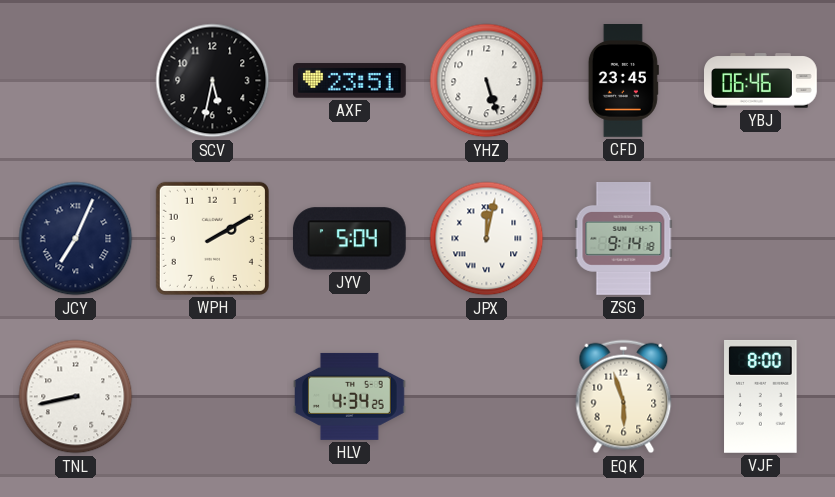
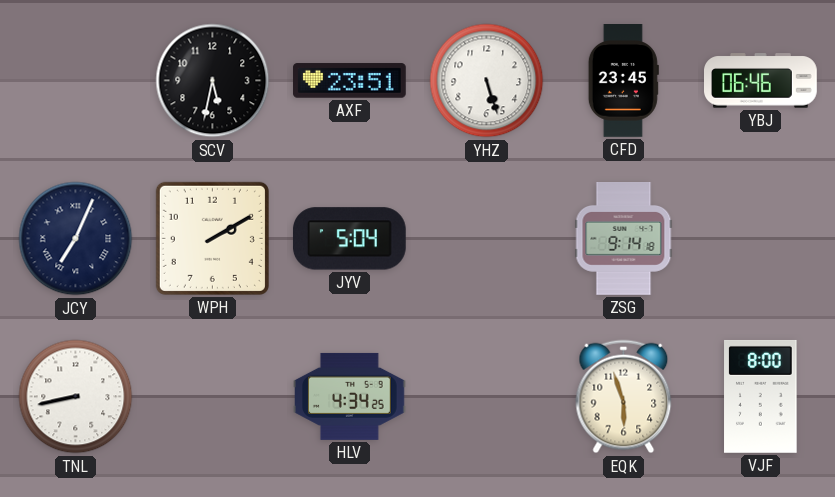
JPX: 12:02 -> none
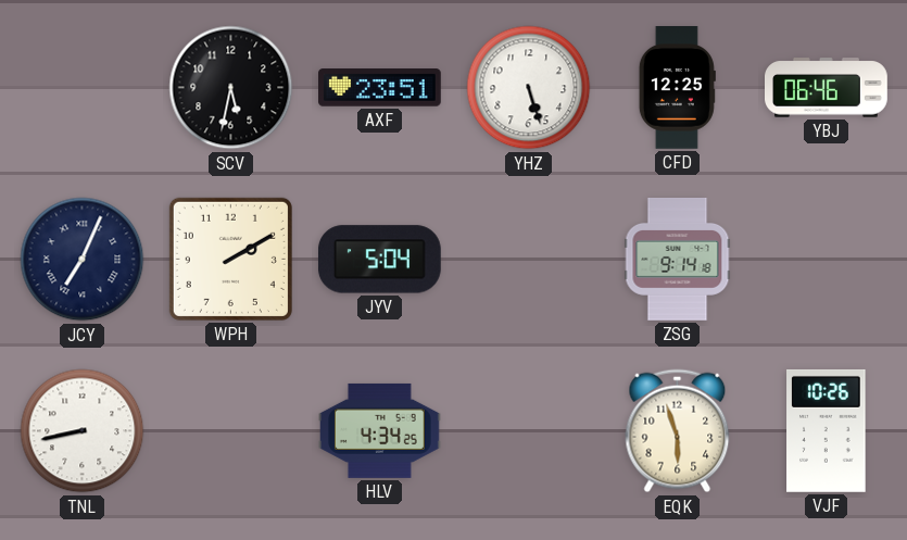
CFD: 23:45 -> 12:25
VJF: 8:00 -> 10:26
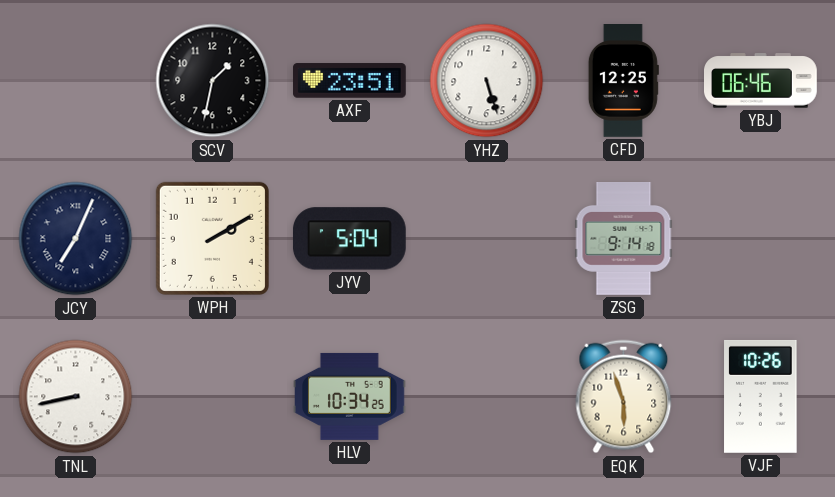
SCV: 5:32 -> 1:32
HLV: 4:34 -> 10:34
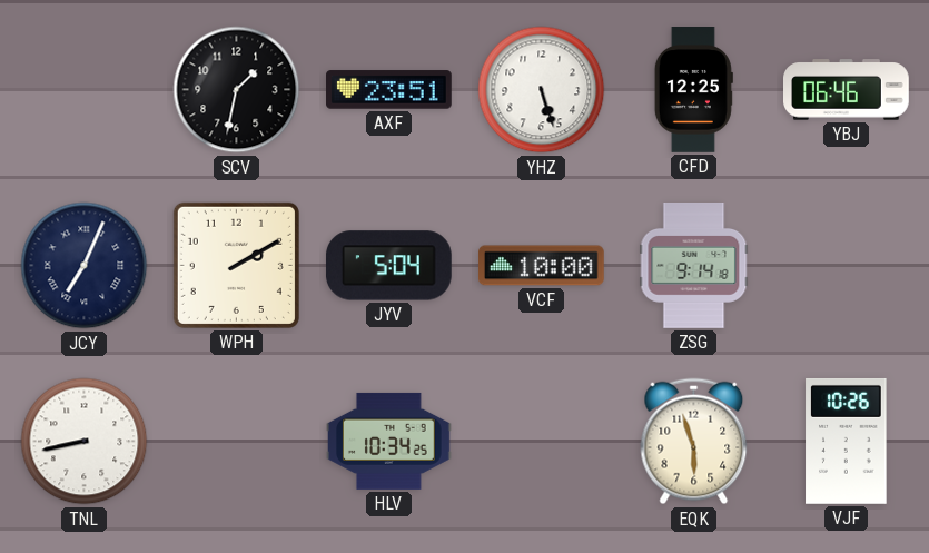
VCF: none -> 10:00
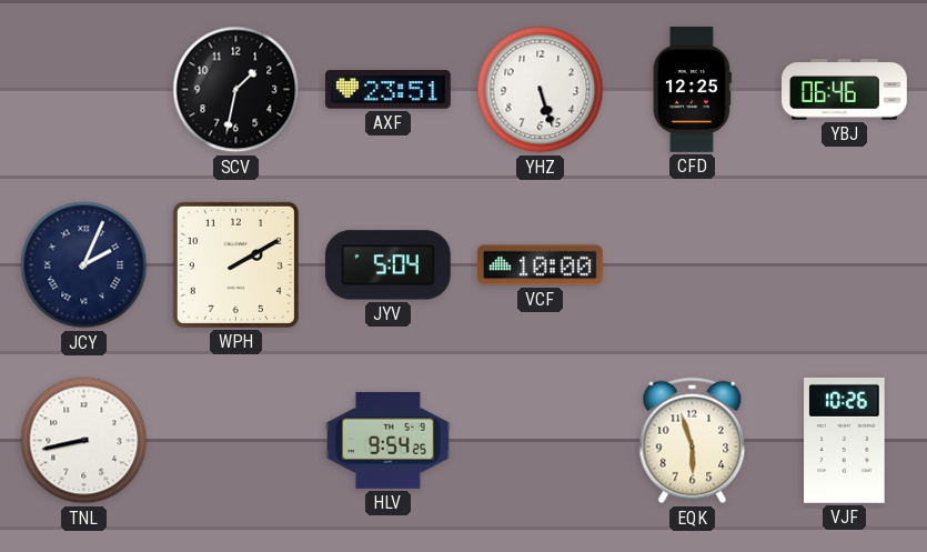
JCY: 7:04 -> 2:04
ZSG: 9:14 -> none
HLV: 10:34 -> 9:54
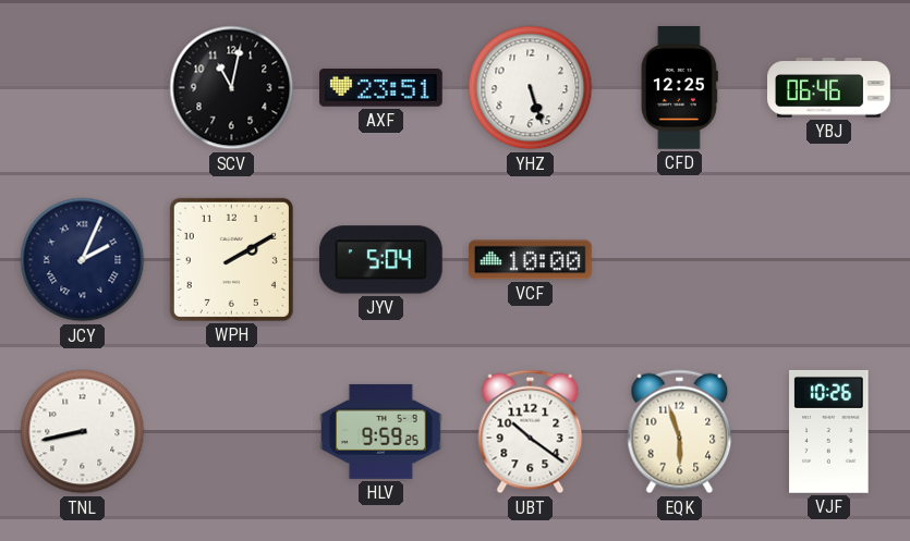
SCV: 1:32 -> 11:02
HLV: 9:54 -> 9:59
UBT: none -> 10:21
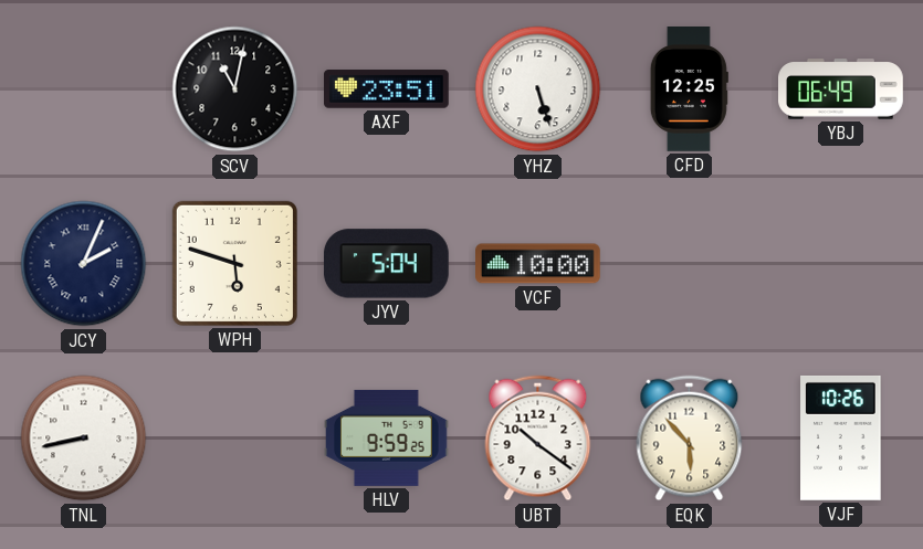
YBJ: 06:46 -> 06:49
WPH: 2:10 -> 5:48
EQK: 5:57 -> 5:53
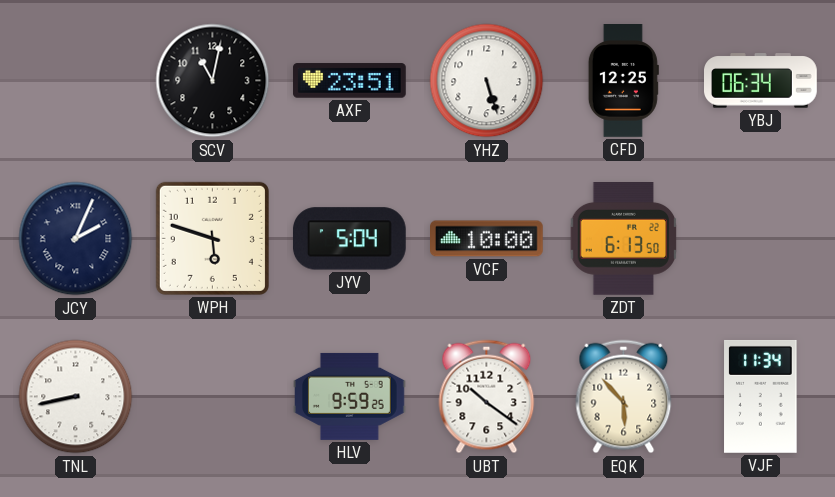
YBJ: 06:49 -> 06:34
ZDT: none -> 6:13
VJF: 10:26 -> 11:34
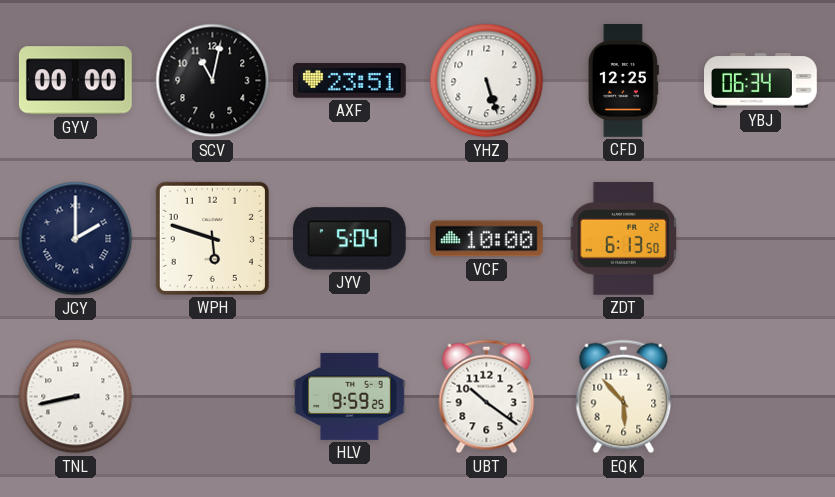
GYV: none -> 00:00
JCY: 2:04 -> 2:00
VJF: 11:34 -> none
